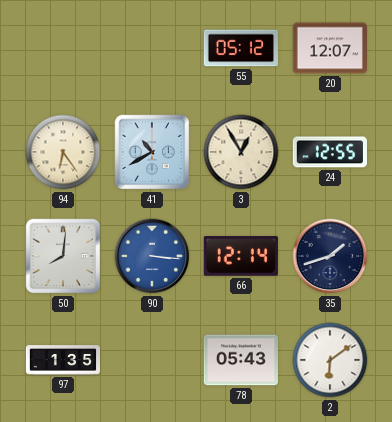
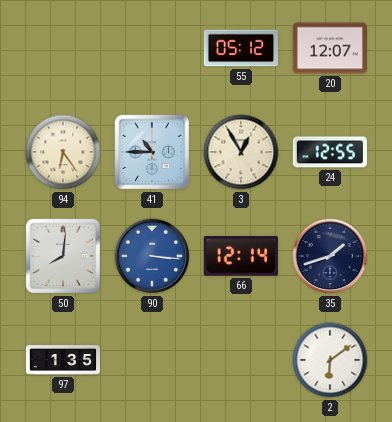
41: 10:40 -> 10:45
78: 05:43 -> none
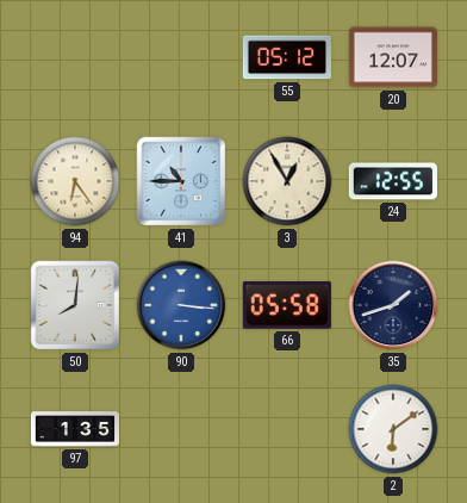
66: 12:14 -> 05:58
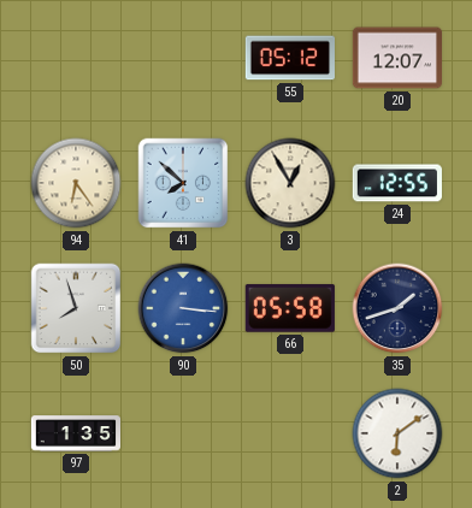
41: 10:45 -> 7:52
50: 8:01 -> 7:57
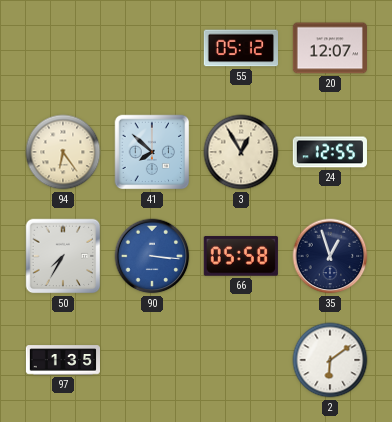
50: 7:57 -> 7:35
35: 1:42 -> 12:57
